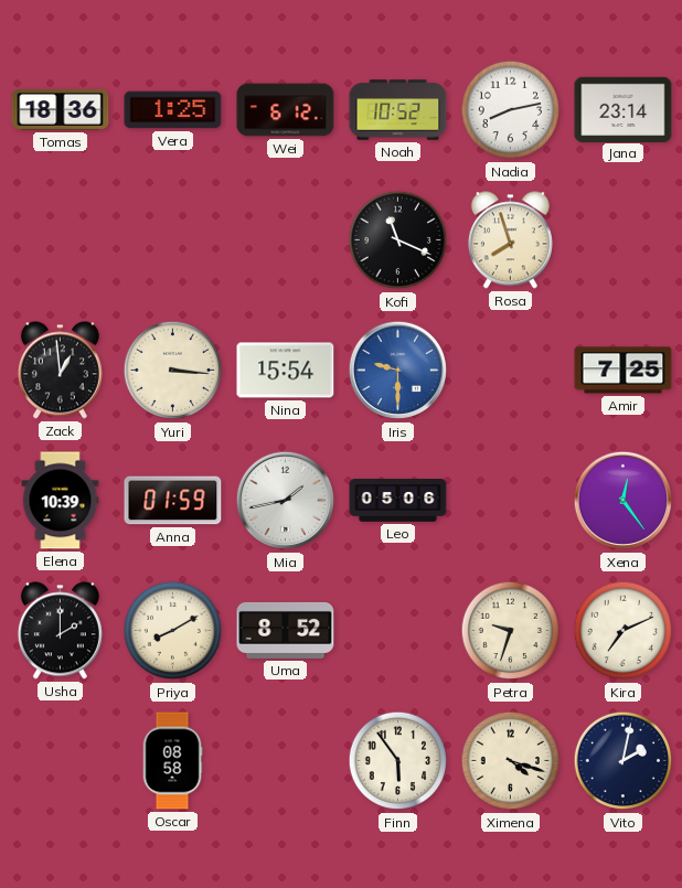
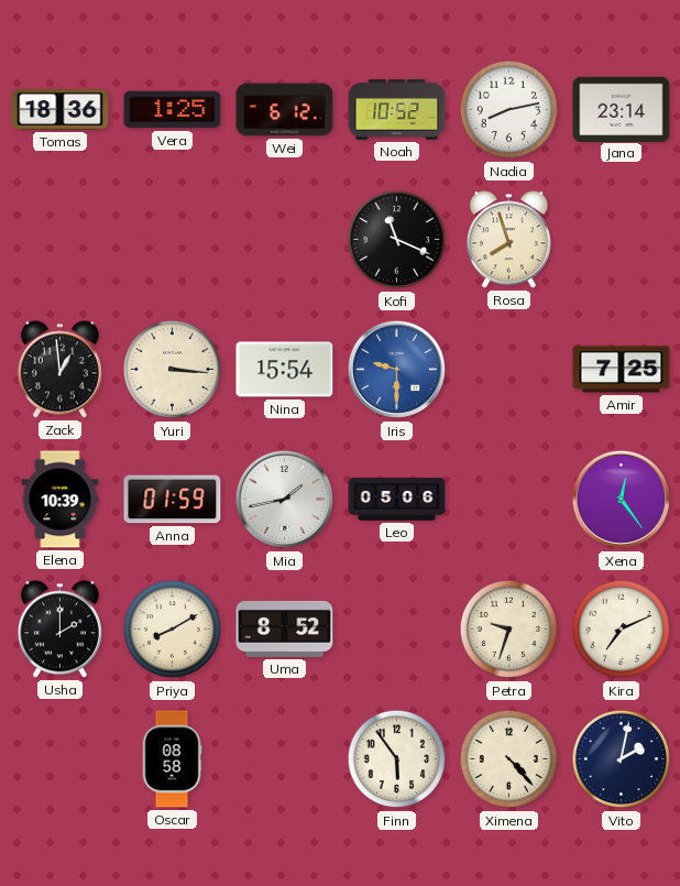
Ximena: 4:18 -> 4:23
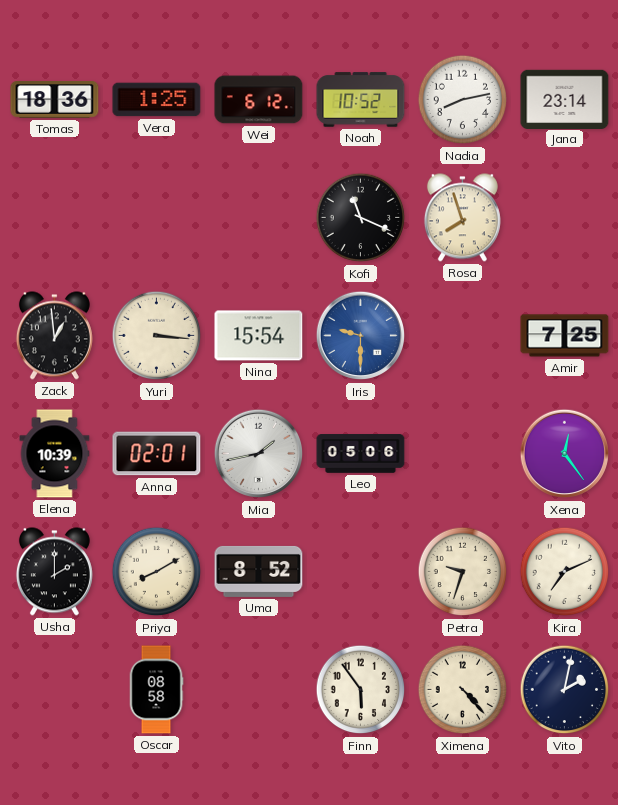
Anna: 01:59 -> 02:01
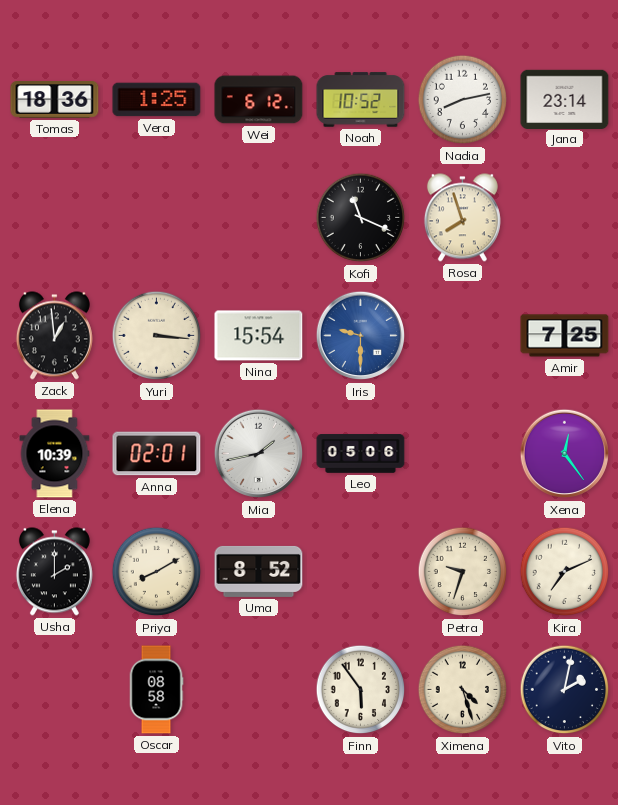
Ximena: 4:23 -> 4:27
